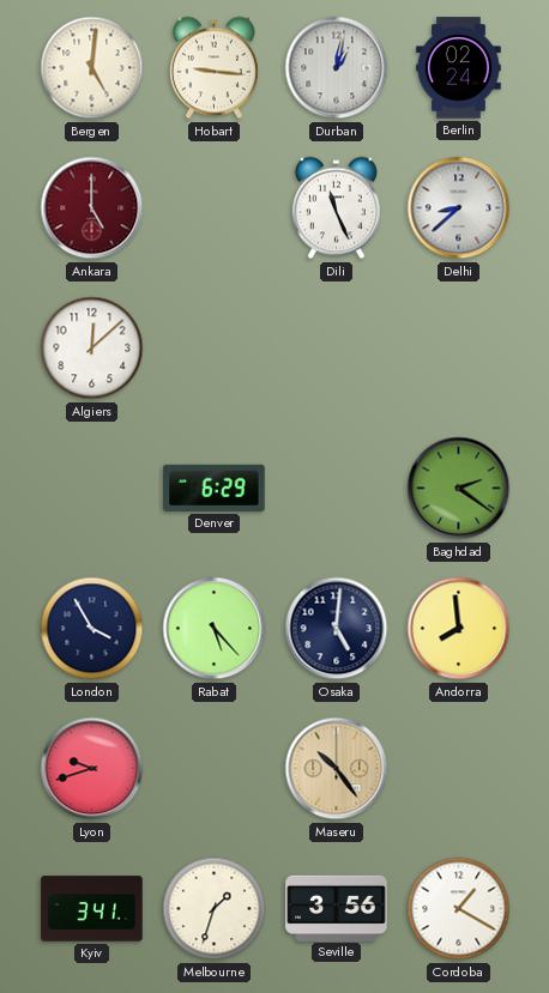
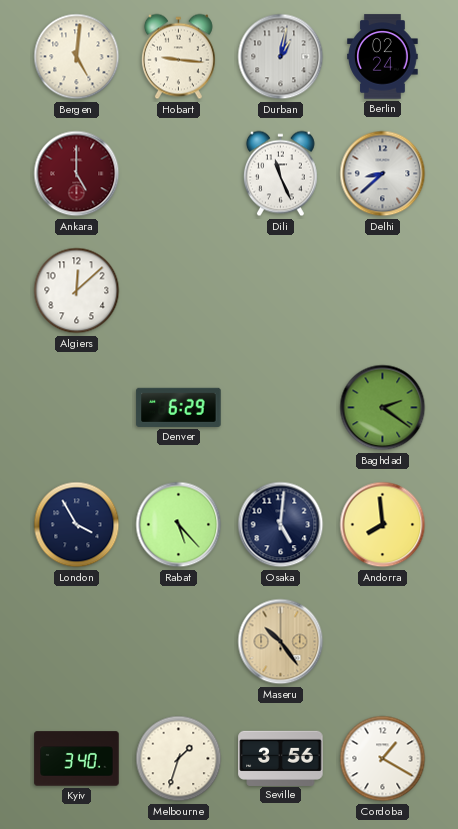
Lyon: 9:42 -> none
Kyiv: 3:41 -> 3:40
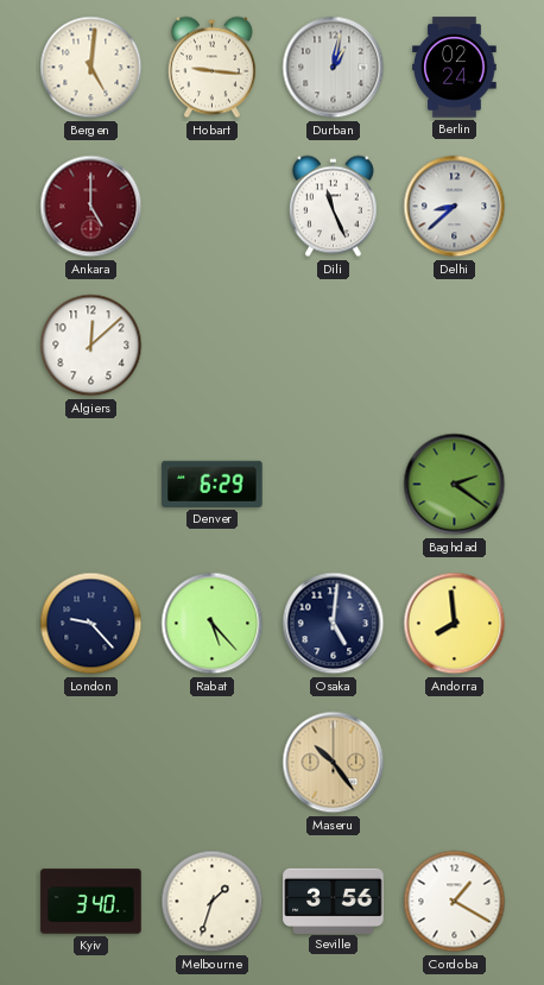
London: 3:55 -> 9:23
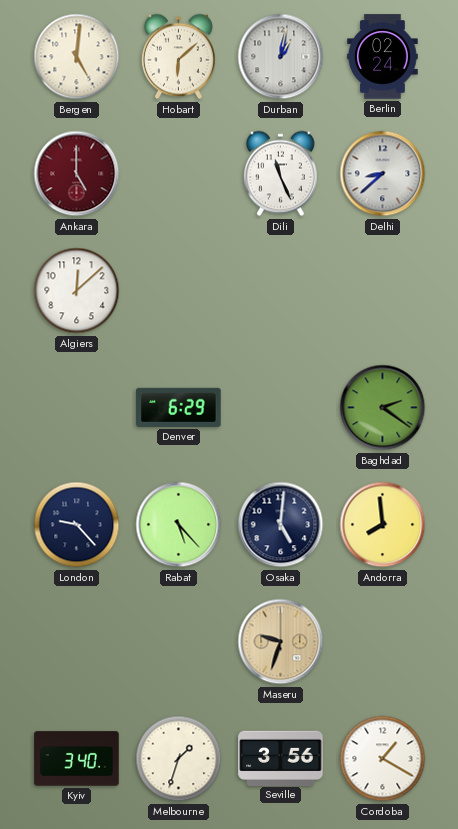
Hobart: 9:16 -> 6:08
Maseru: 10:24 -> 9:33
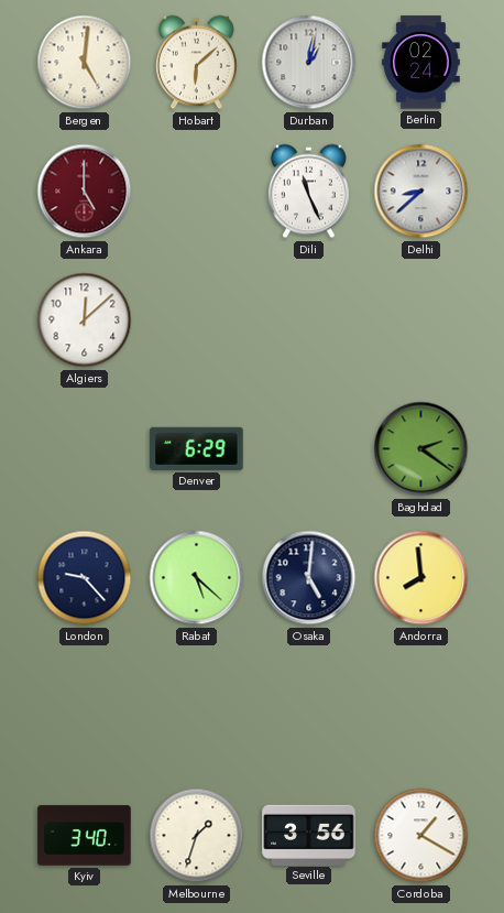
Rabat: 5:23 -> 5:22
Maseru: 9:33 -> none
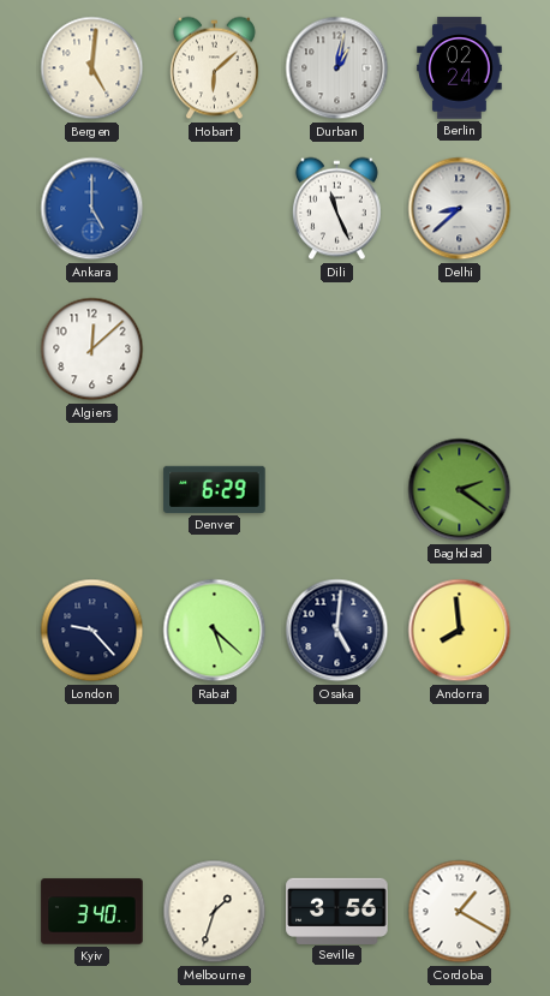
Ankara dial: burgundy -> blue
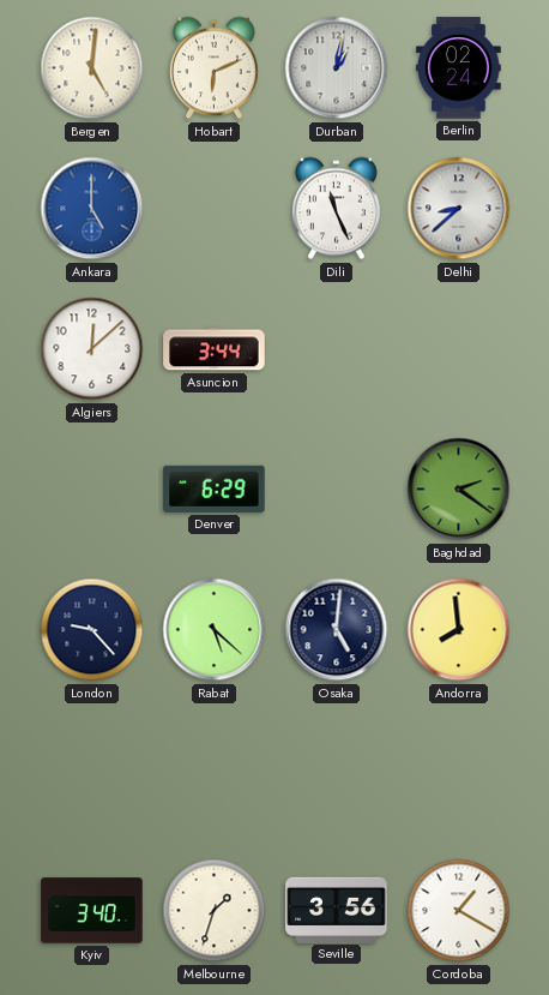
Hobart: 6:08 -> 6:11
Asuncion: none -> 3:44
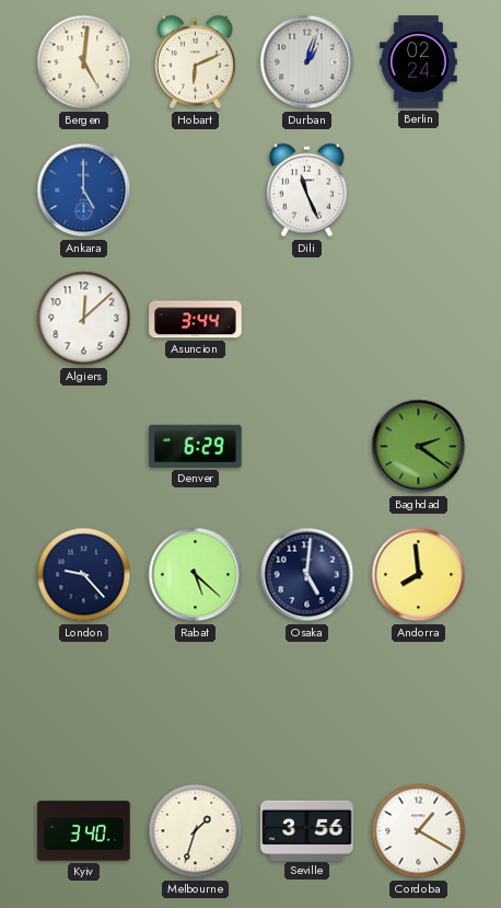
Durban: 1:02 -> 1:03
Delhi: 8:38 -> none
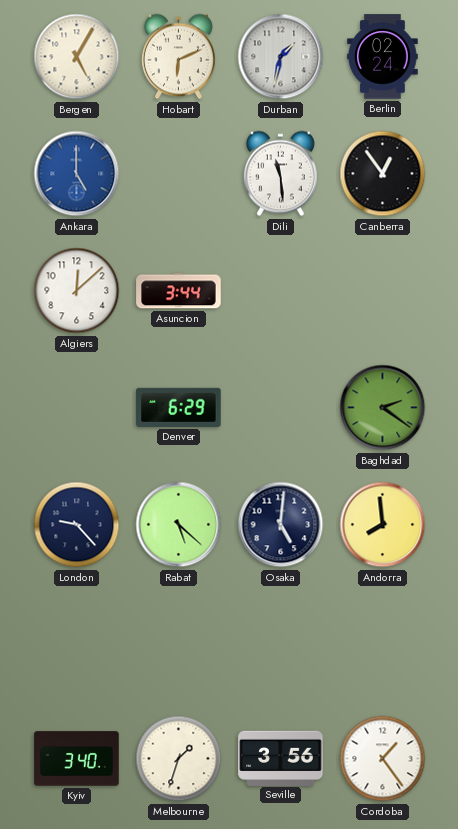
Bergen: 5:01 -> 5:05
Durban: 1:03 -> 1:32
Dili: 11:26 -> 11:29
Canberra: none -> 12:54
Cordoba: 1:20 -> 1:24
